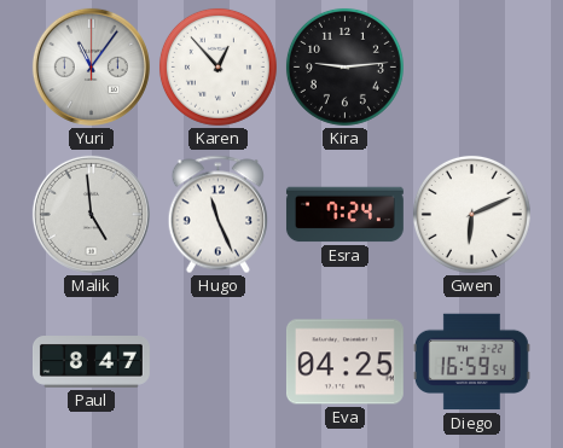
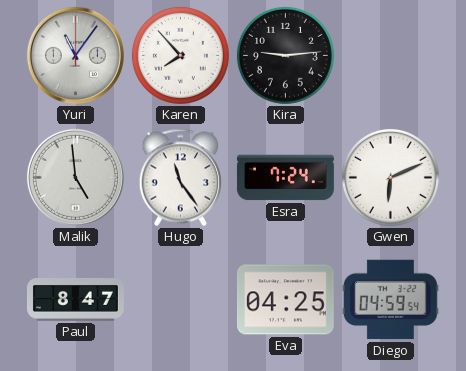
Karen: 12:53 -> 7:53
Hugo: 11:26 -> 11:24
Diego: 16:59 -> 04:59
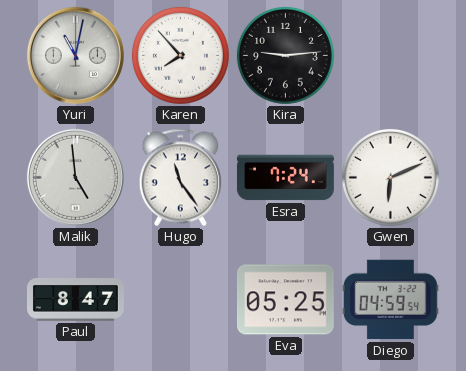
Yuri: 11:06 -> 11:02
Eva: 04:25 -> 05:25
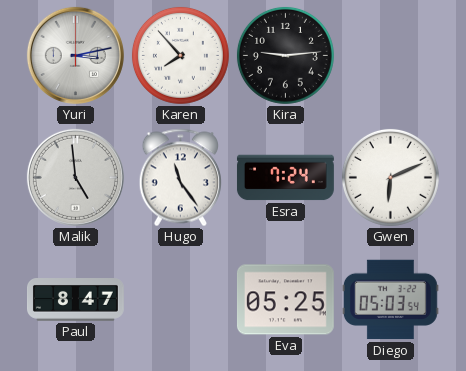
Yuri: 11:02 -> 3:13
Diego: 04:59 -> 05:03
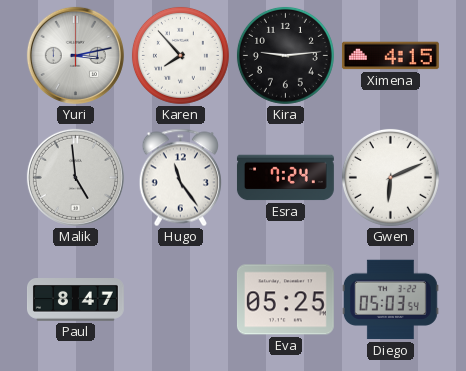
Ximena: none -> 4:15
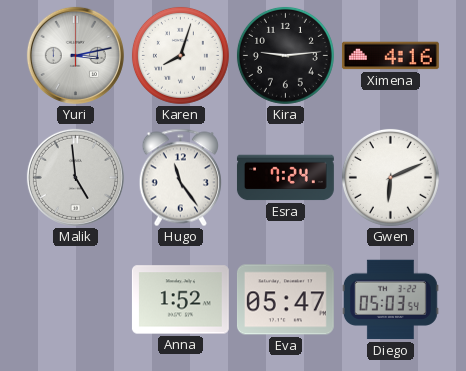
Karen: 7:53 -> 8:03
Ximena: 4:15 -> 4:16
Paul: 8:47 -> none
Anna: none -> 1:52
Eva: 05:25 -> 05:47
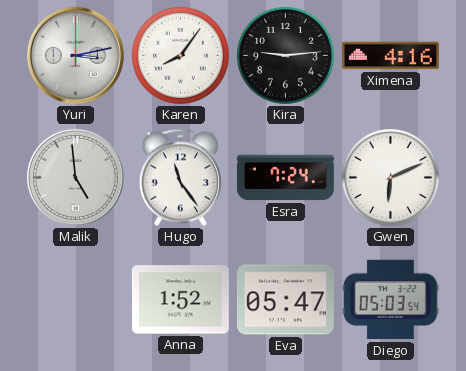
Karen: 8:03 -> 8:06
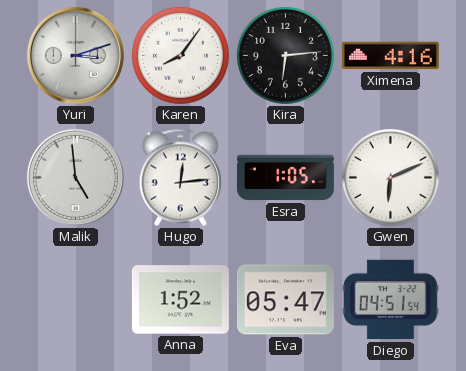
Yuri: 3:13 -> 3:12
Kira: 9:14 -> 6:14
Hugo: 11:24 -> 12:14
Esra: 7:24 -> 1:05
Diego: 05:03 -> 04:51
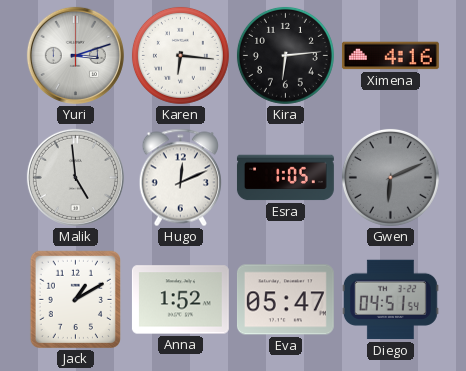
Karen: 8:06 -> 6:16
Hugo: 12:14 -> 12:11
Gwen dial: white -> grey
Jack: none -> 1:10
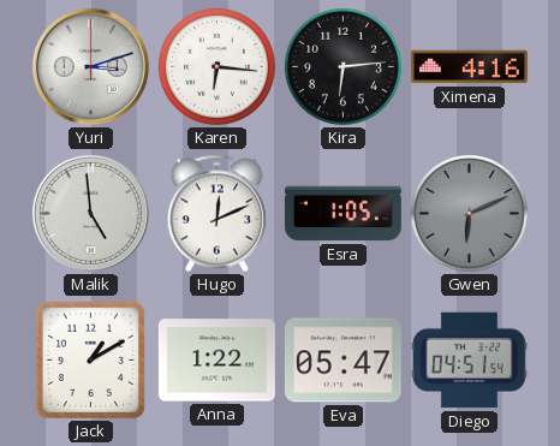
Anna: 1:52 -> 1:22
